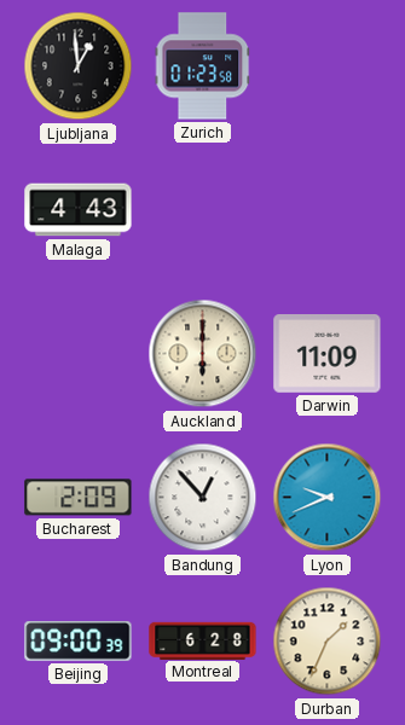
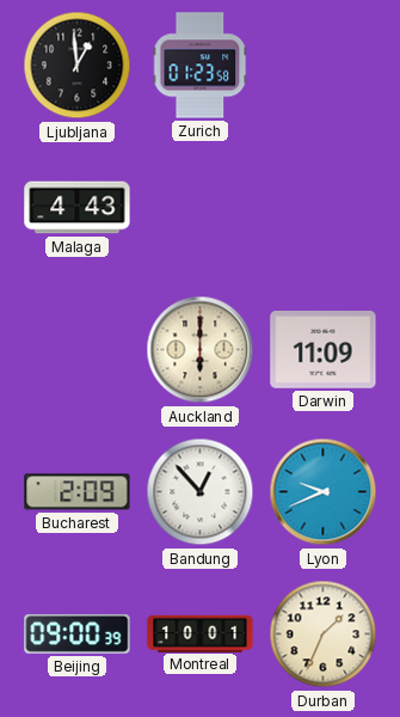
Montreal: 6:28 -> 10:01
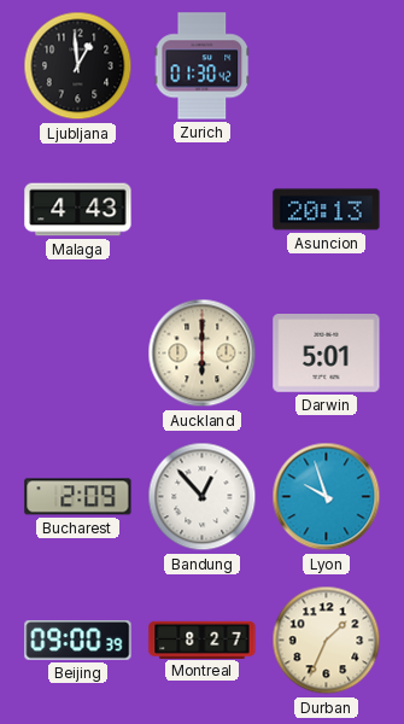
Zurich: 01:23 -> 01:30
Asuncion: none -> 20:13
Darwin: 11:09 -> 5:01
Lyon: 9:41 -> 9:57
Montreal: 10:01 -> 8:27
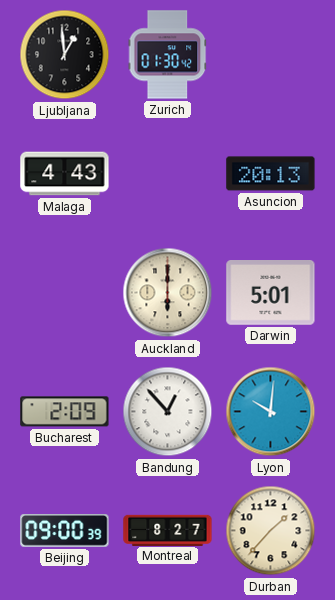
Lyon: 9:57 -> 10:01
Durban: 1:34 -> 1:37
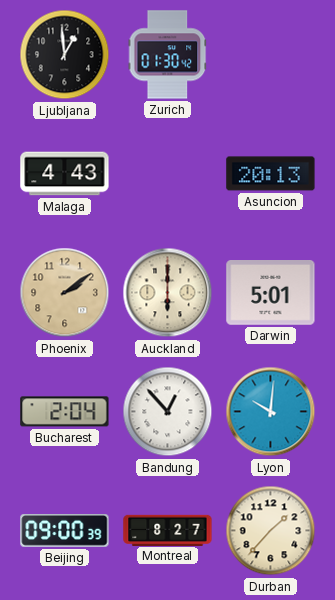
Phoenix: none -> 2:09
Bucharest: 2:09 -> 2:04
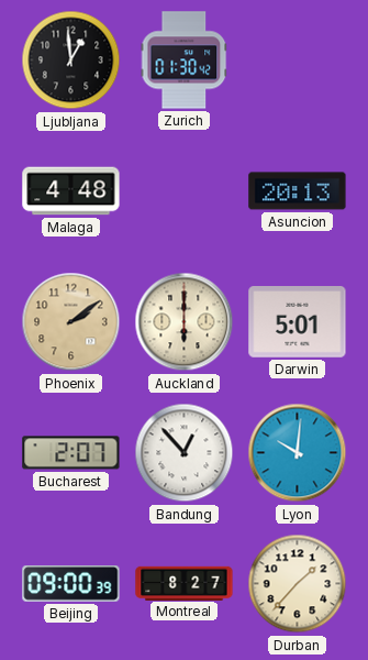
Malaga: 4:43 -> 4:48
Bucharest: 2:04 -> 2:07
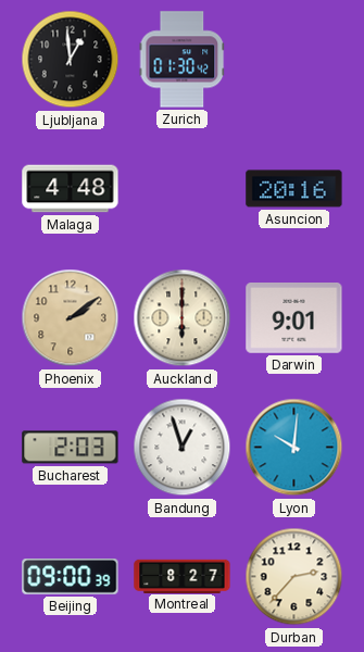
Asuncion: 20:13 -> 20:16
Darwin: 5:01 -> 9:01
Bucharest: 2:07 -> 2:03
Bandung: 12:53 -> 12:57
Durban: 1:37 -> 2:37
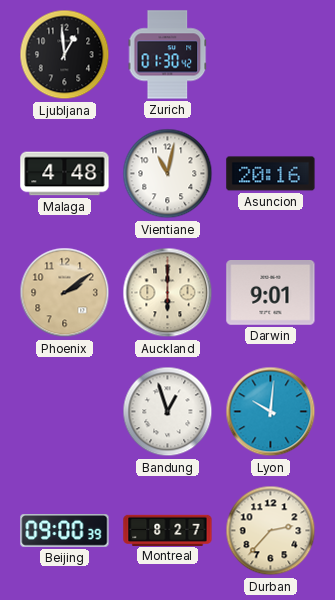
Vientiane: none -> 11:02
Bucharest: 2:03 -> none
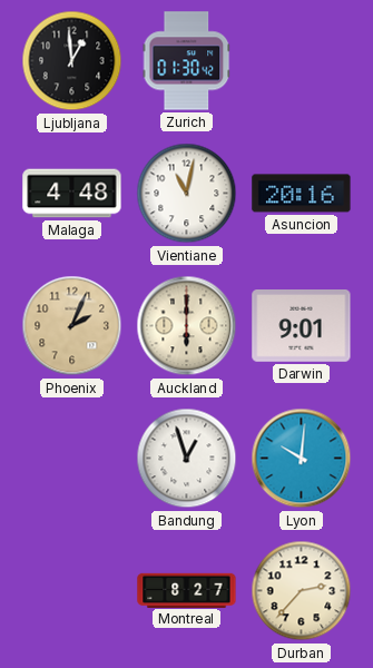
Phoenix: 2:09 -> 2:04
Beijing: 09:00 -> none
